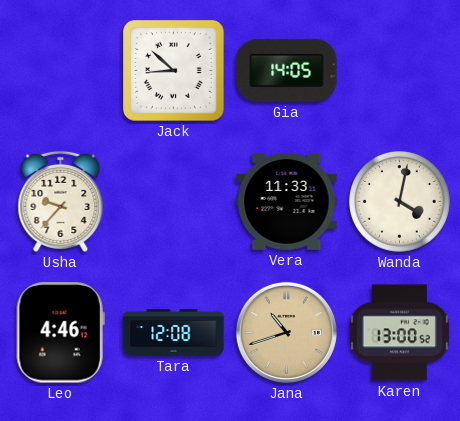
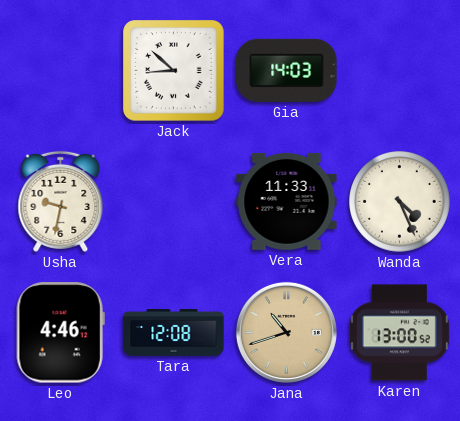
Gia: 14:05 -> 14:03
Usha: 9:37 -> 9:32
Wanda: 4:02 -> 4:26
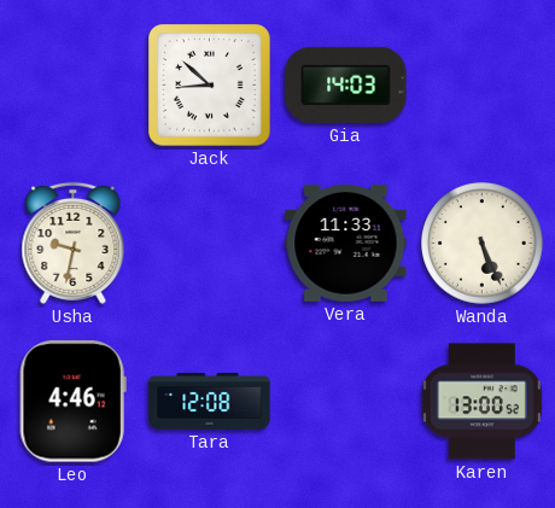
Wanda: 4:26 -> 5:26
Jana: 10:42 -> none
